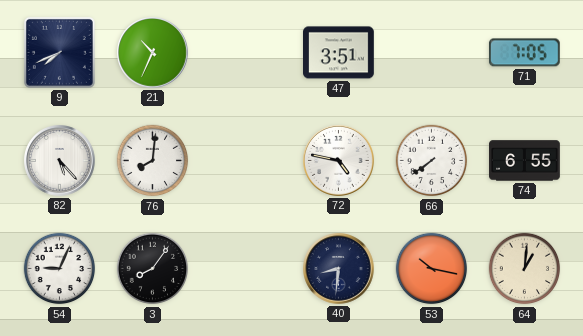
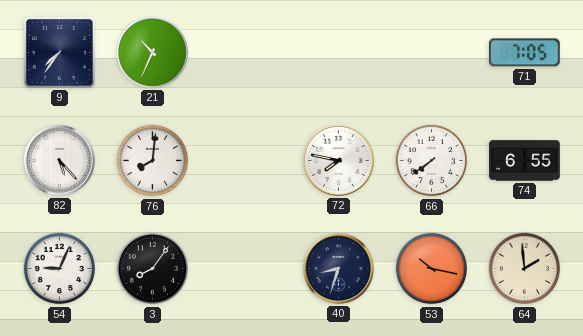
9: 7:41 -> 7:36
47: 3:51 -> none
72: 4:47 -> 7:47
40: 8:31 -> 8:33
64: 1:01 -> 1:59
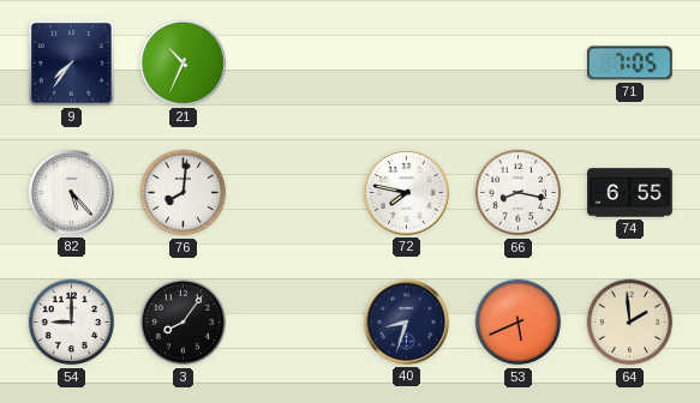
66: 7:39 -> 8:17
54: 9:04 -> 9:00
53: 10:17 -> 5:41
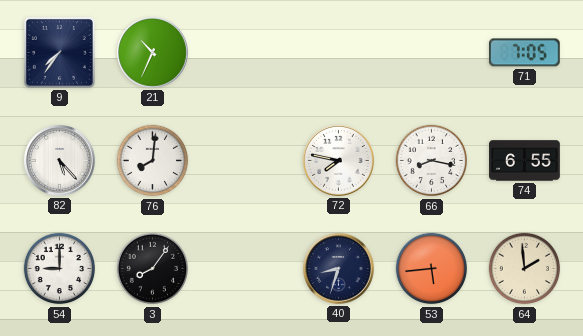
53: 5:41 -> 5:44
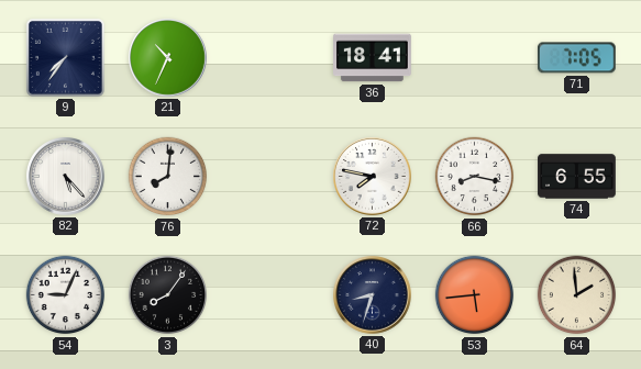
36: none -> 18:41
54: 9:00 -> 9:04
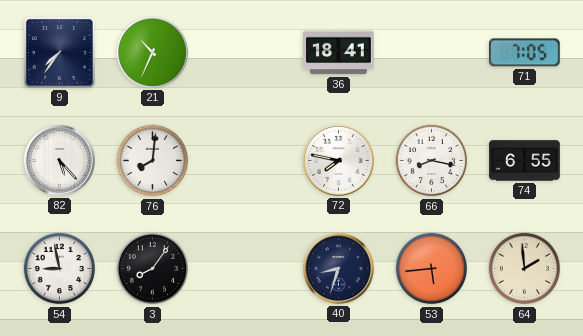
54: 9:04 -> 8:58
